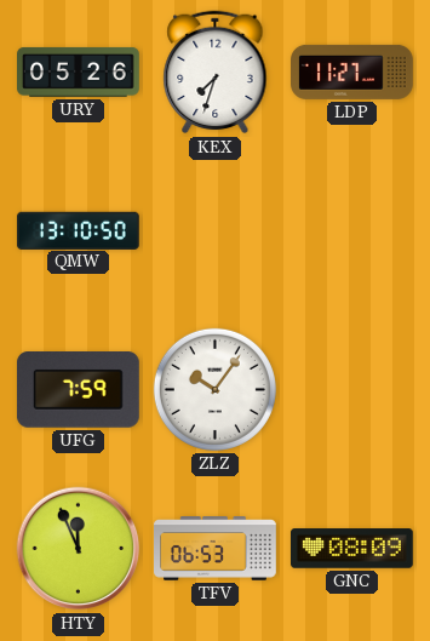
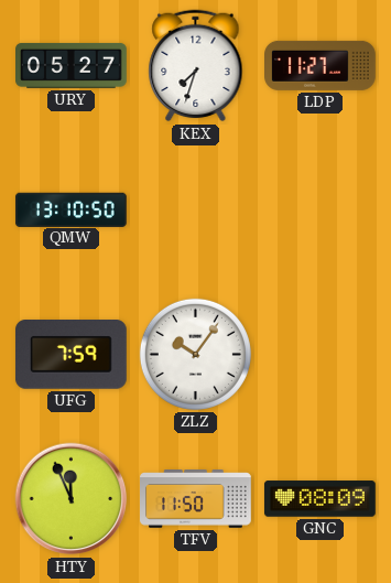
URY: 05:26 -> 05:27
TFV: 06:53 -> 11:50
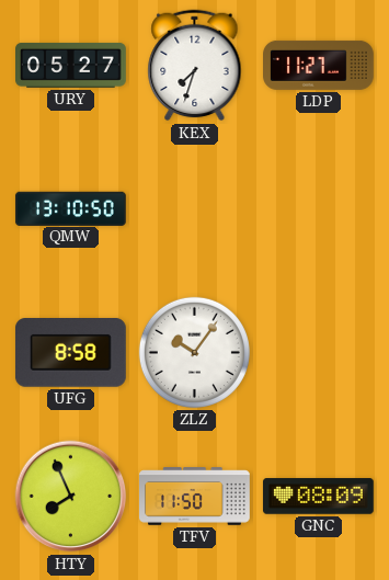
UFG: 7:59 -> 8:58
HTY: 11:56 -> 7:56
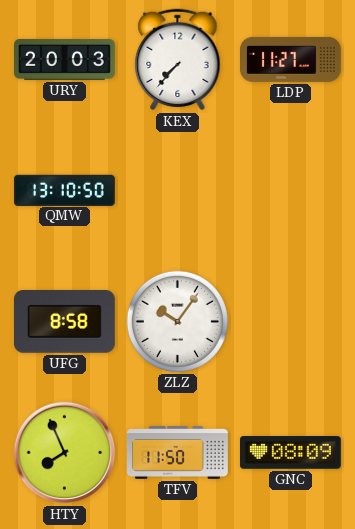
URY: 05:27 -> 20:03
KEX: 7:33 -> 7:37
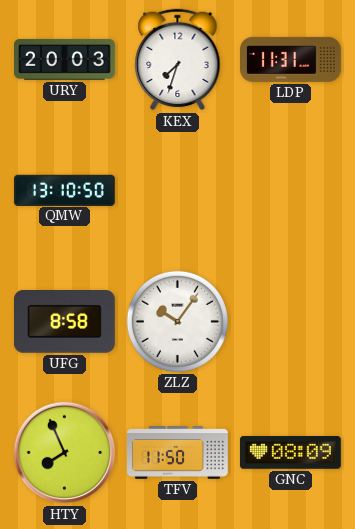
KEX: 7:37 -> 7:33
LDP: 11:27 -> 11:31
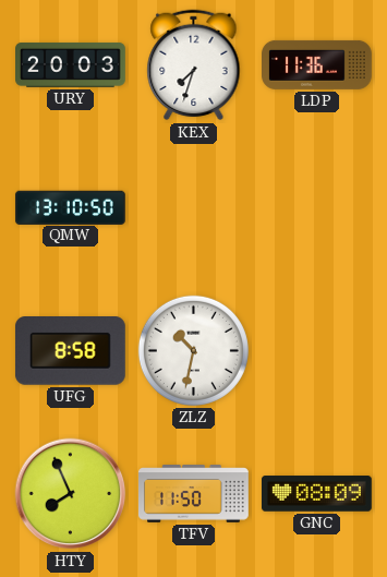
LDP: 11:31 -> 11:36
ZLZ: 10:06 -> 10:32
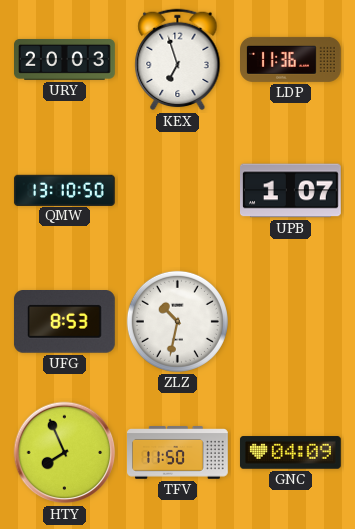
KEX: 7:33 -> 6:57
UPB: none -> 1:07
UFG: 8:58 -> 8:53
GNC: 08:09 -> 04:09
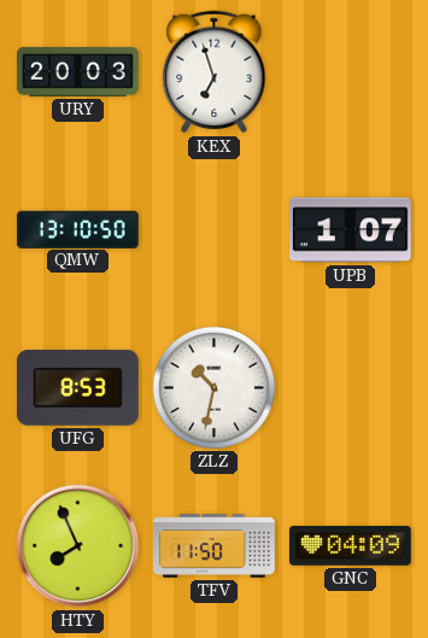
LDP: 11:36 -> none
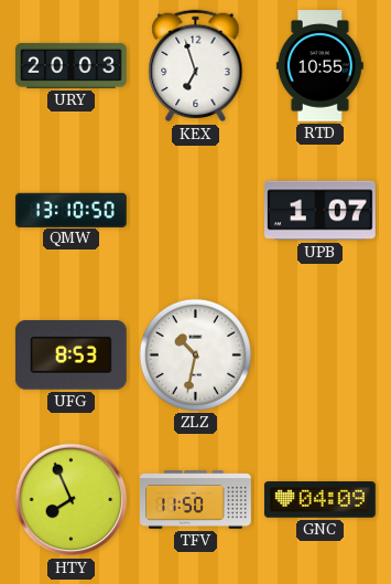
RTD: none -> 10:55
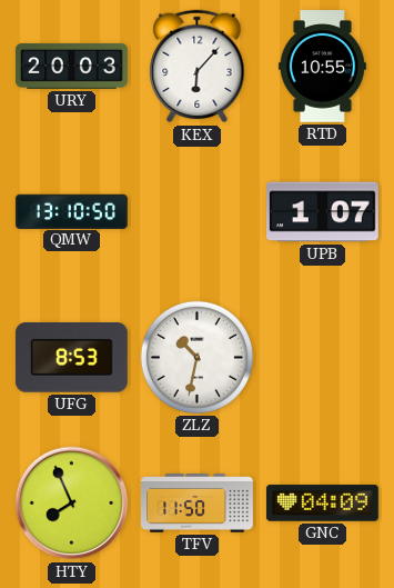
KEX: 6:57 -> 6:07
